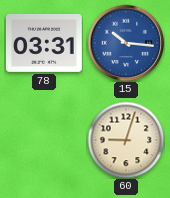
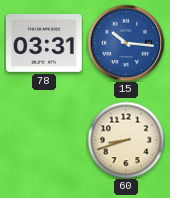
60: 9:03 -> 8:42
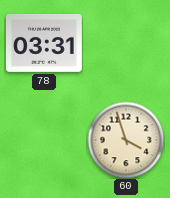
15: 10:16 -> none
60: 8:42 -> 3:57
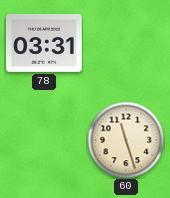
60: 3:57 -> 11:27
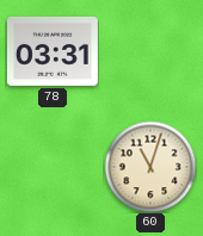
60: 11:27 -> 11:03
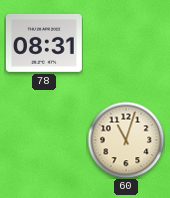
78: 03:31 -> 08:31
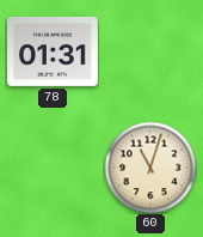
78: 08:31 -> 01:31
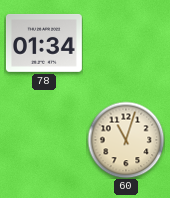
78: 01:31 -> 01:34
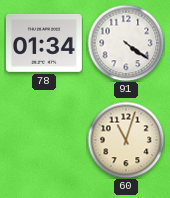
91: none -> 4:21
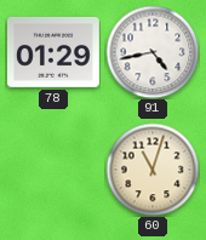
78: 01:34 -> 01:29
91: 4:21 -> 4:43
